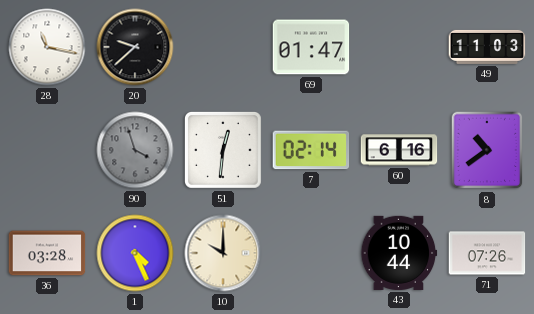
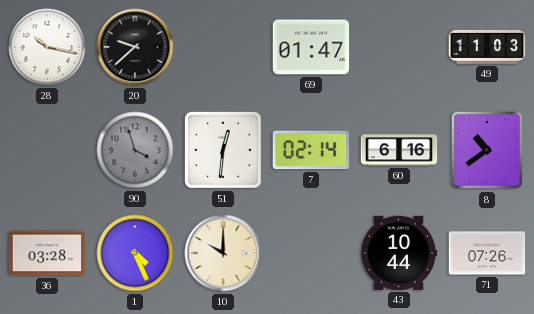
28: 11:17 -> 10:17
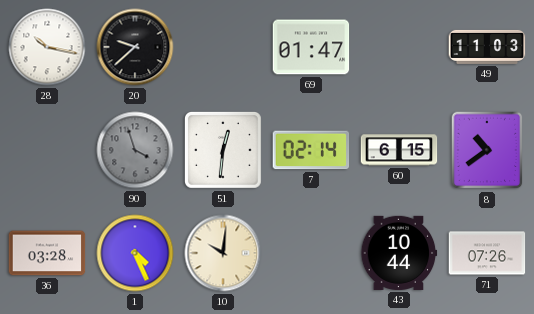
60: 6:16 -> 6:15
10: 10:00 -> 10:01
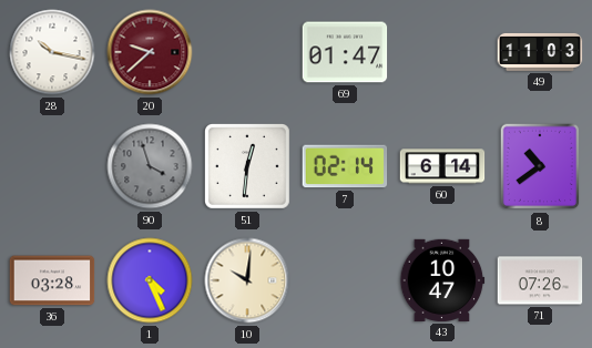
20 dial: black -> burgundy
60: 6:15 -> 6:14
43: 10:44 -> 10:47
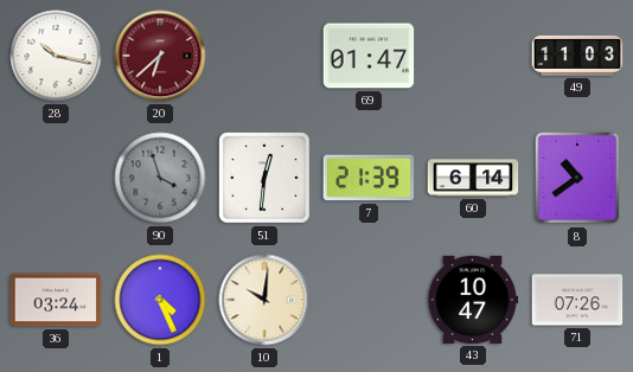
20: 9:38 -> 6:38
7: 02:14 -> 21:39
36: 03:28 -> 03:24
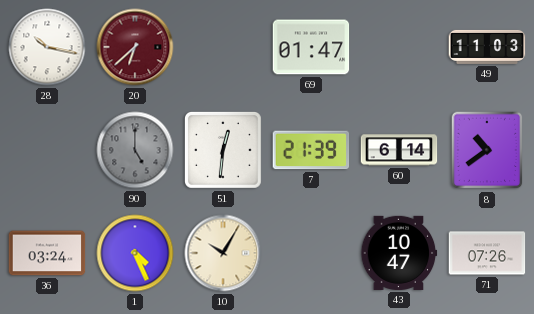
90: 3:57 -> 5:00
10: 10:01 -> 10:05
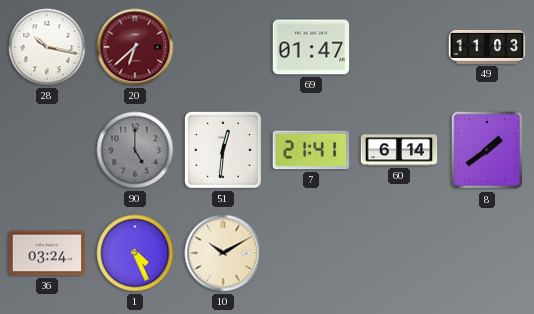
7: 21:39 -> 21:41
8: 10:39 -> 1:39
10: 10:05 -> 10:10
43: 10:47 -> none
71: 07:26 -> none
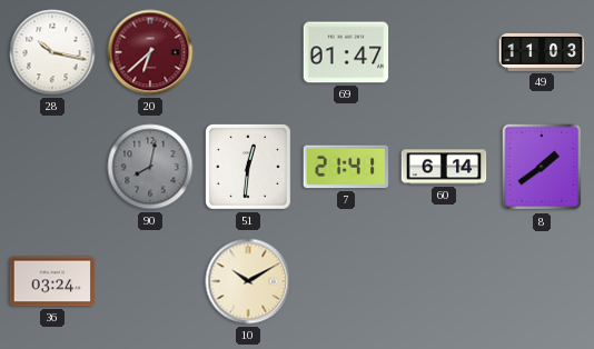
90: 5:00 -> 8:02
1: 4:26 -> none
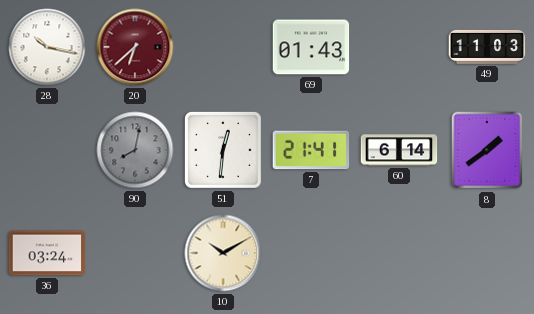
69: 01:47 -> 01:43
